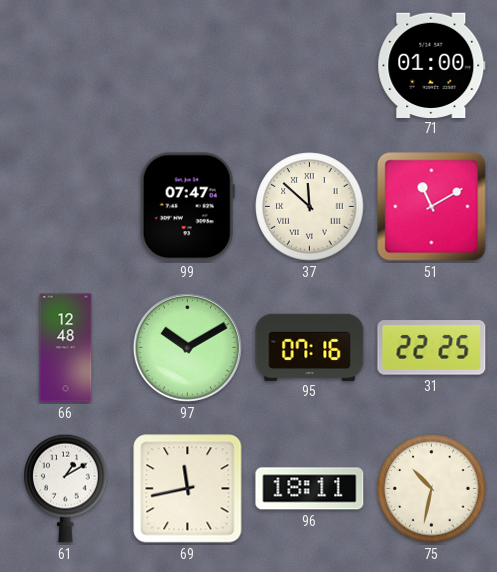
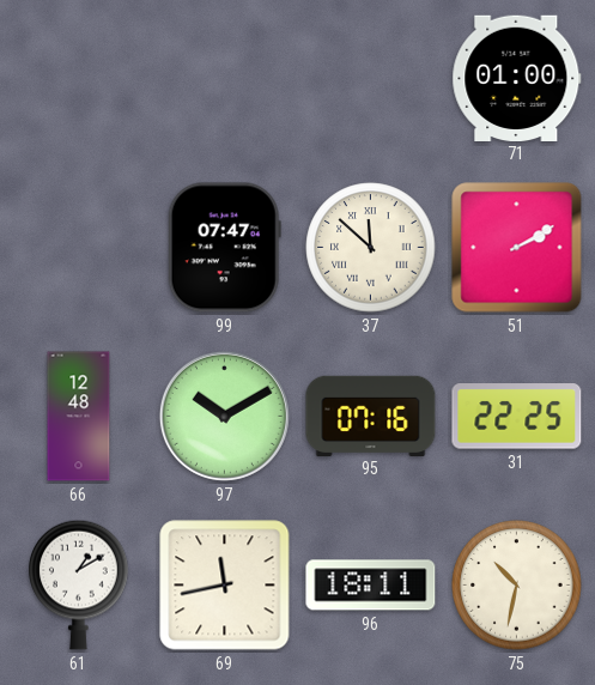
51: 11:10 -> 2:10
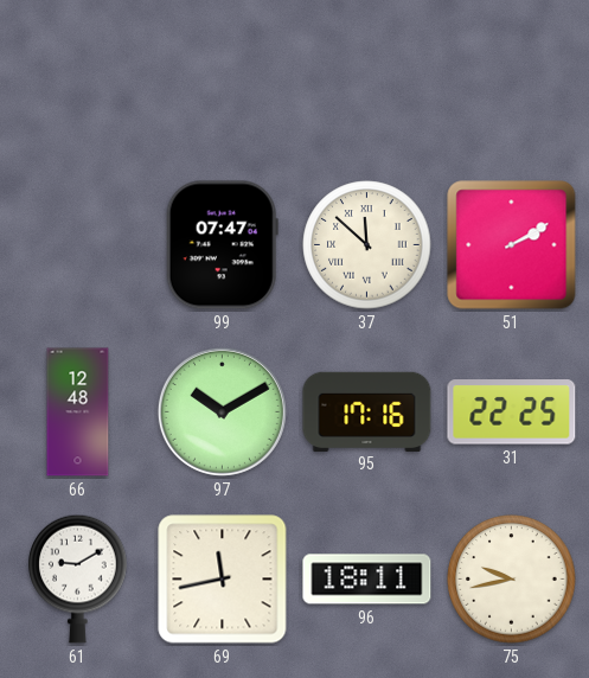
71: 01:00 -> none
95: 07:16 -> 17:16
61: 1:10 -> 9:10
75: 10:32 -> 9:43
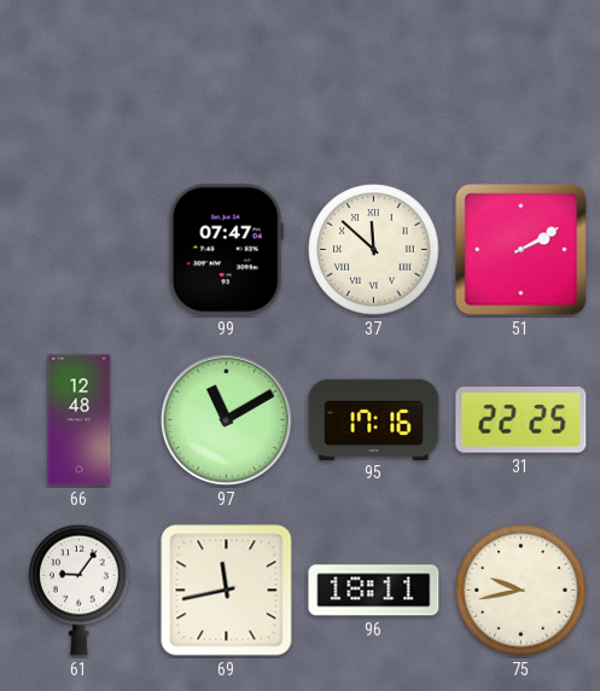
97: 10:10 -> 11:10
61: 9:10 -> 9:06
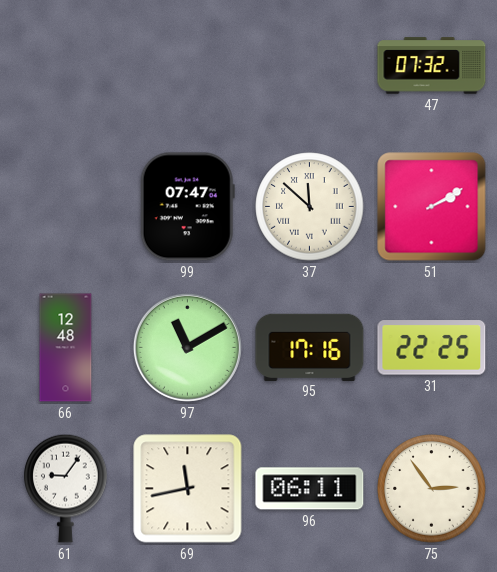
47: none -> 07:32
96: 18:11 -> 06:11
75: 9:43 -> 2:54
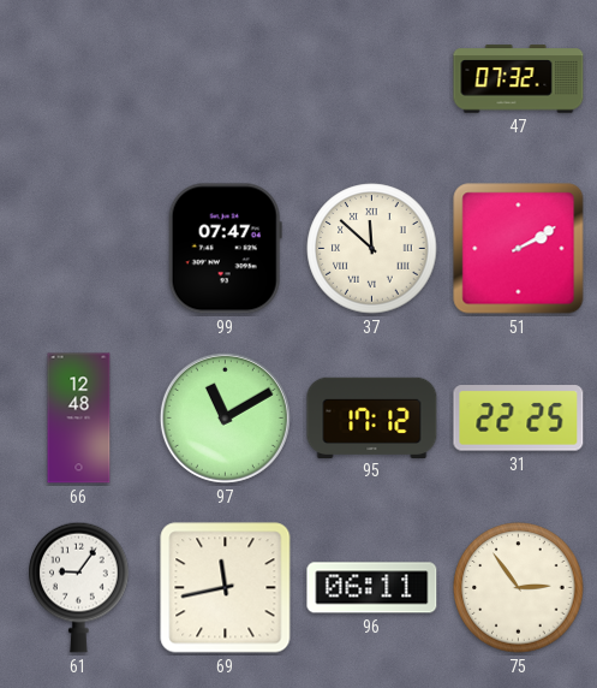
95: 17:16 -> 17:12
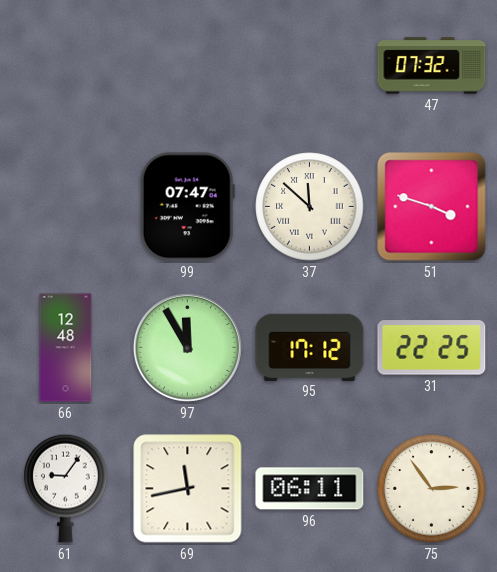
51: 2:10 -> 3:48
97: 11:10 -> 11:55
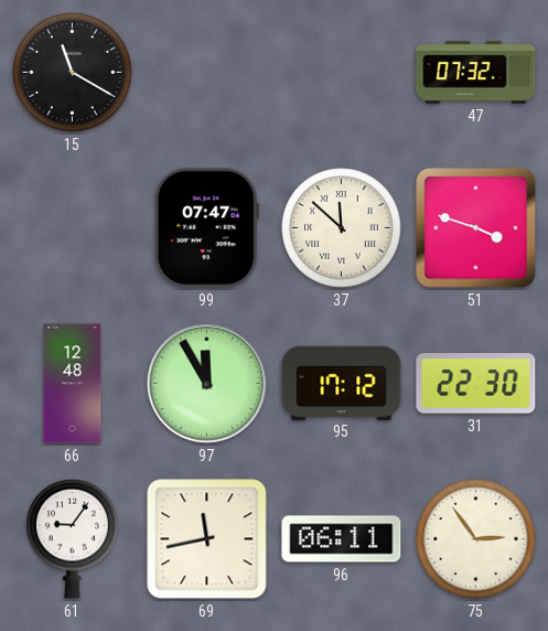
15: none -> 11:20
31: 22:25 -> 22:30
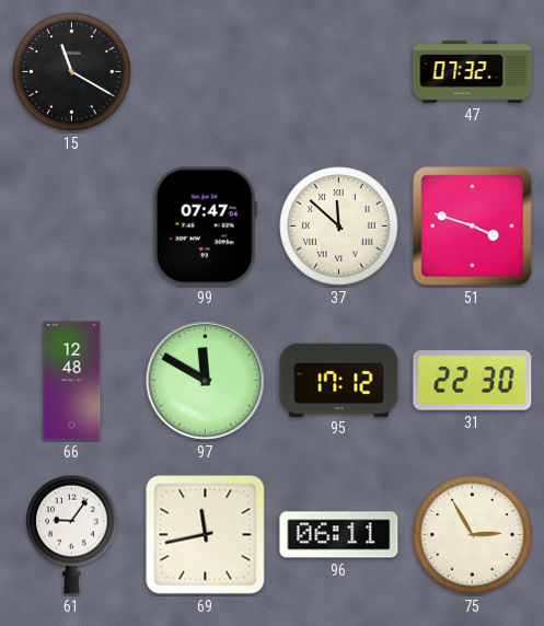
97: 11:55 -> 11:50
75: 2:54 -> 2:55
